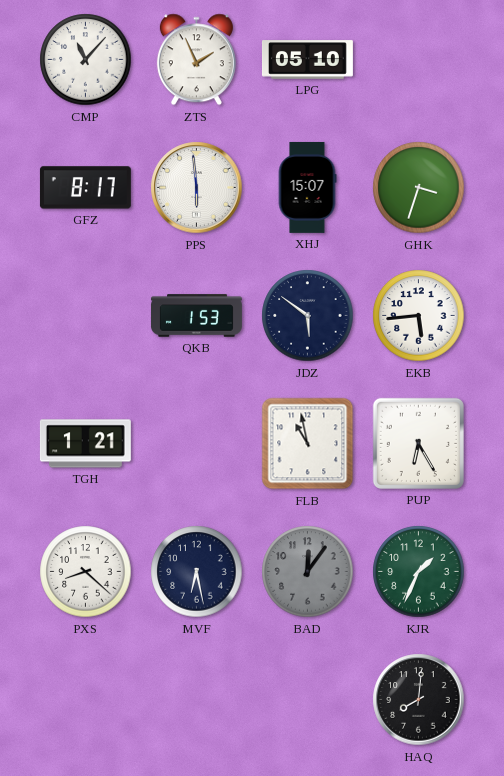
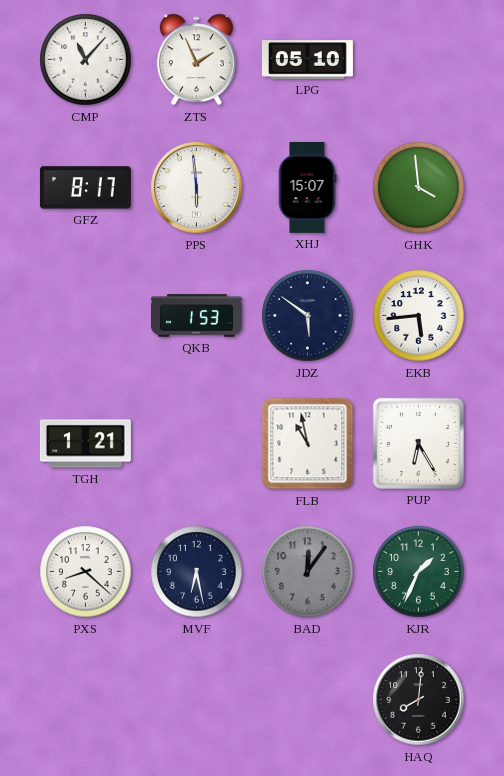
GHK: 3:33 -> 3:59
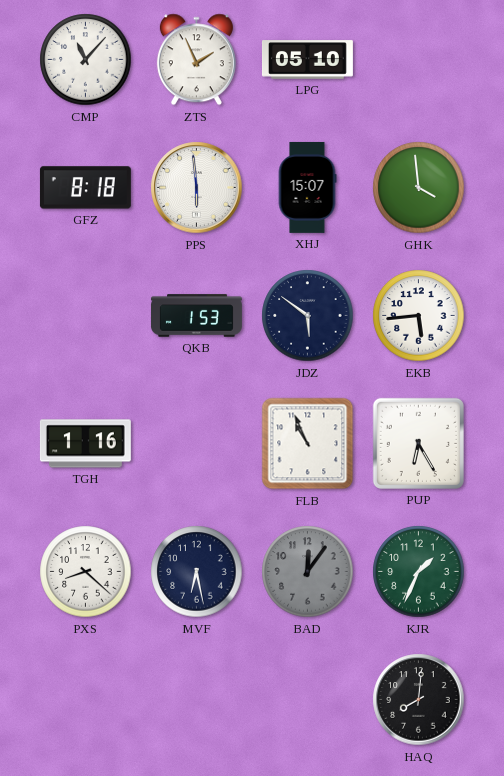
GFZ: 8:17 -> 8:18
TGH: 1:21 -> 1:16
FLB: 10:58 -> 10:56
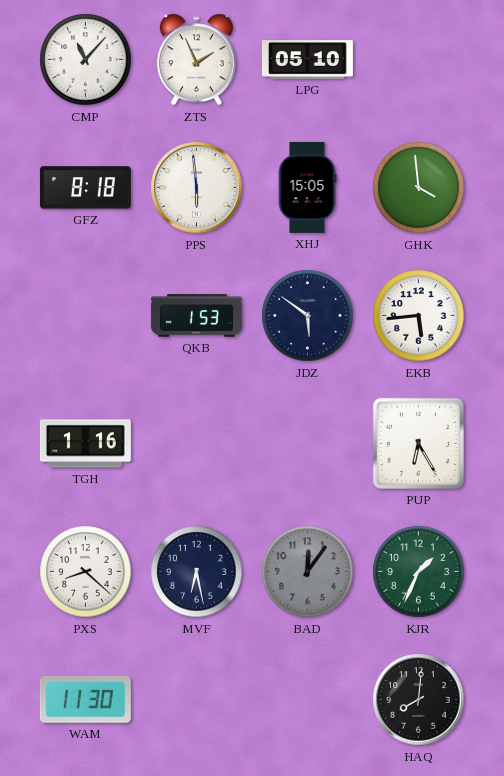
XHJ: 15:07 -> 15:05
FLB: 10:56 -> none
WAM: none -> 11:30
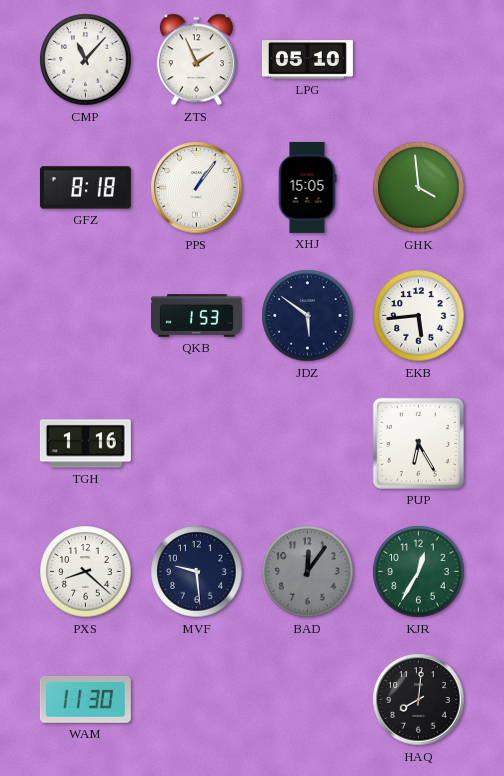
PPS: 5:59 -> 1:06
MVF: 6:28 -> 9:29
KJR: 1:34 -> 12:35
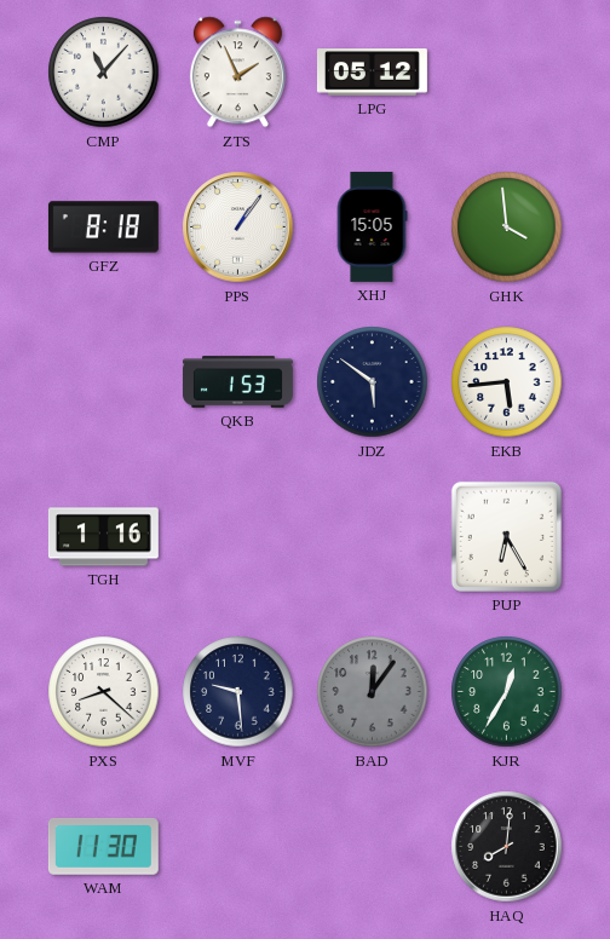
LPG: 05:10 -> 05:12
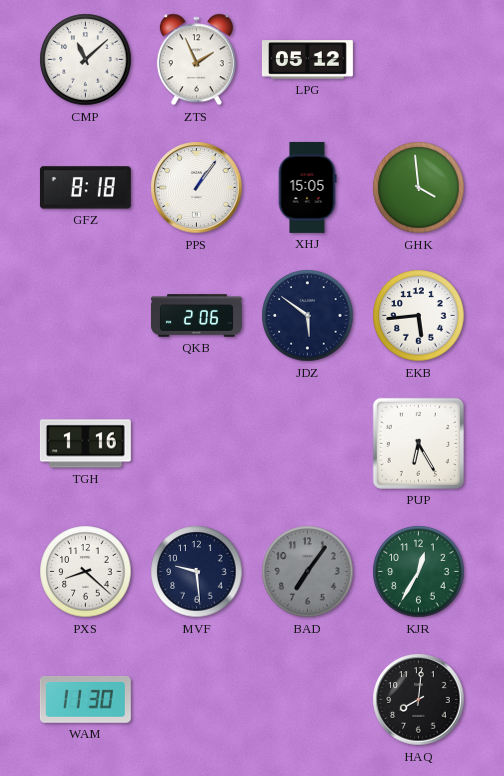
CMP: 11:07 -> 11:08
QKB: 1:53 -> 2:06
BAD: 12:06 -> 7:06
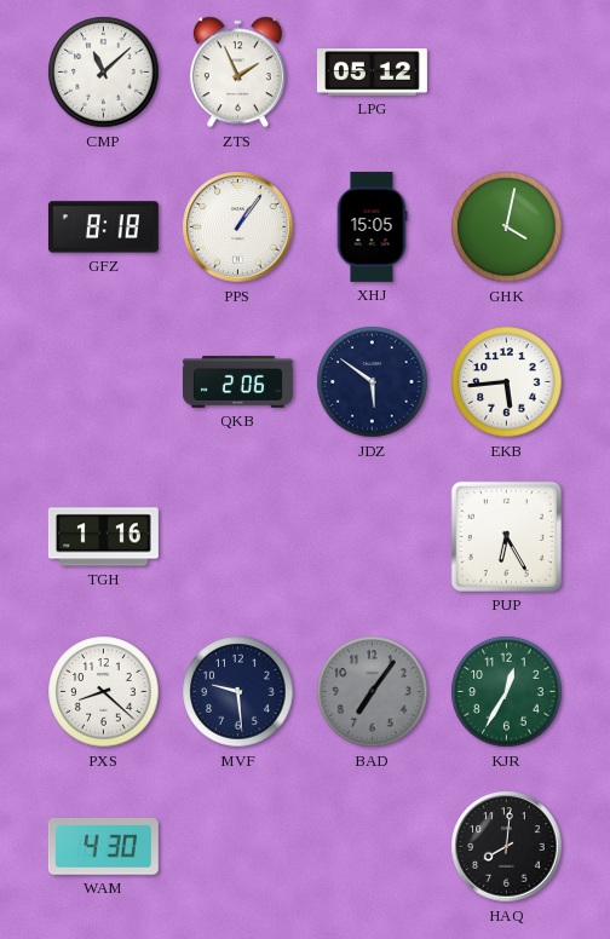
GHK: 3:59 -> 4:02
WAM: 11:30 -> 4:30
